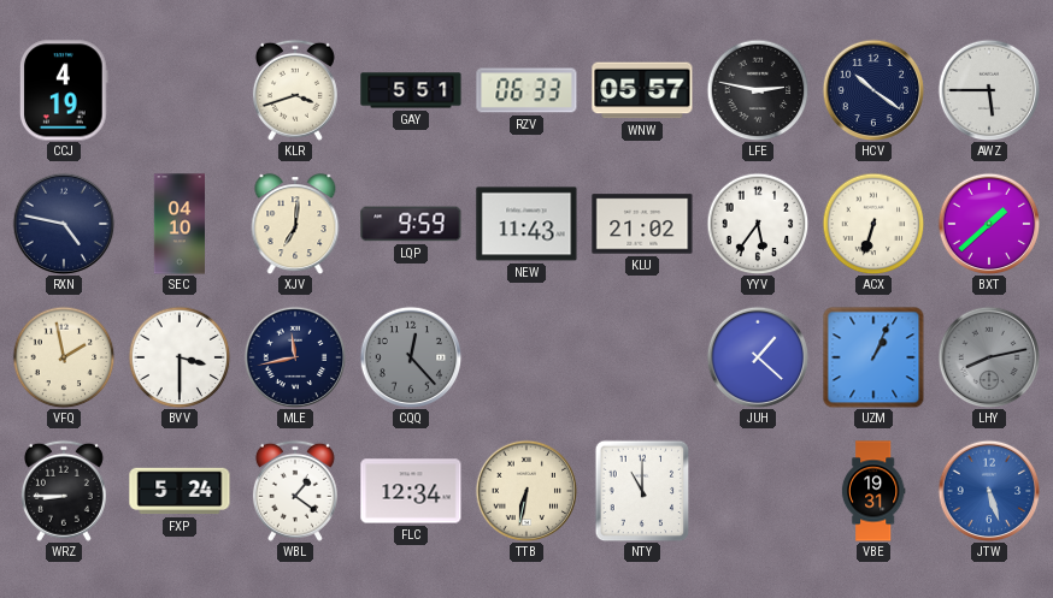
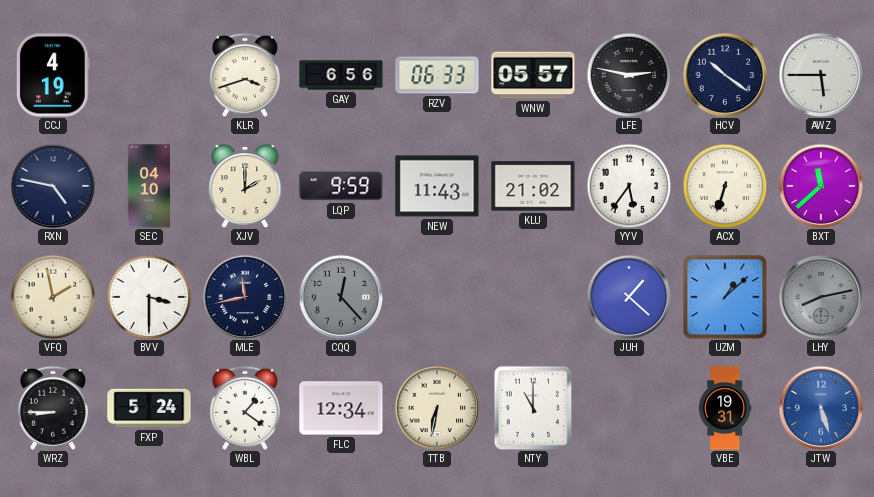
GAY: 5:51 -> 6:56
XJV: 7:01 -> 2:00
BXT: 1:38 -> 11:38
UZM: 1:04 -> 1:08
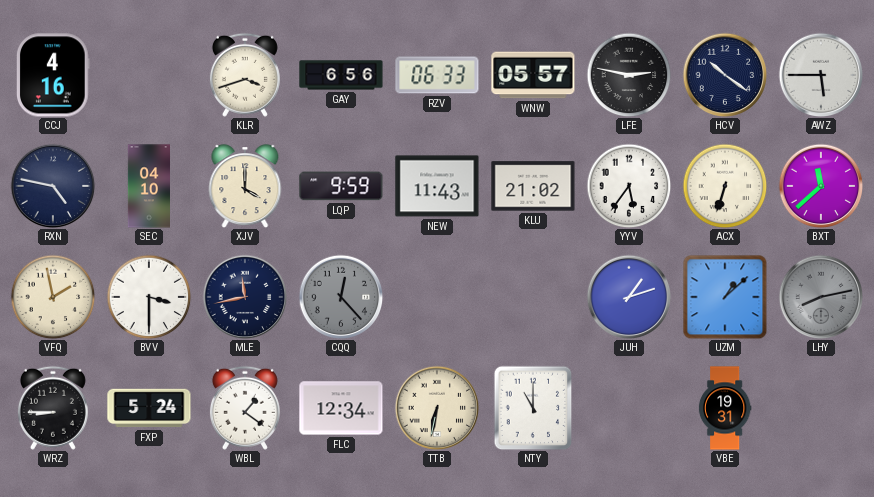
CCJ: 4:19 -> 4:16
XJV: 2:00 -> 4:00
JUH: 1:22 -> 1:12
JTW: 5:27 -> none
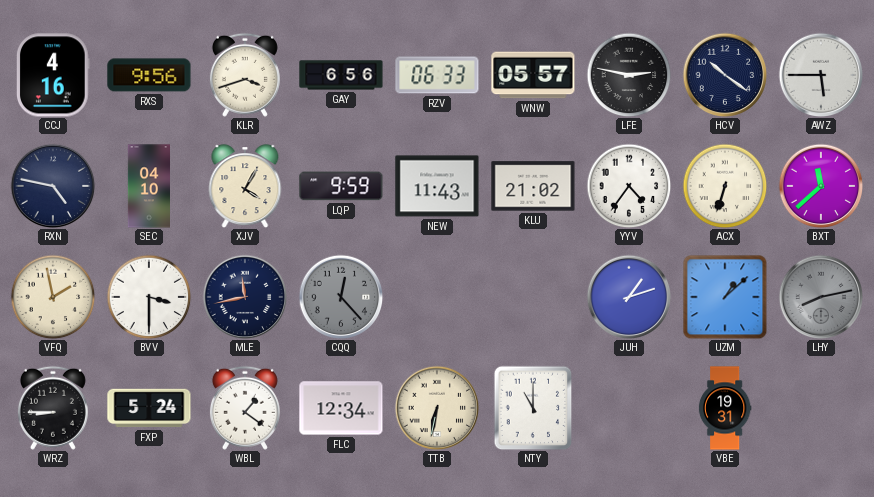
RXS: none -> 9:56
XJV: 4:00 -> 4:05
YYV: 5:36 -> 4:36
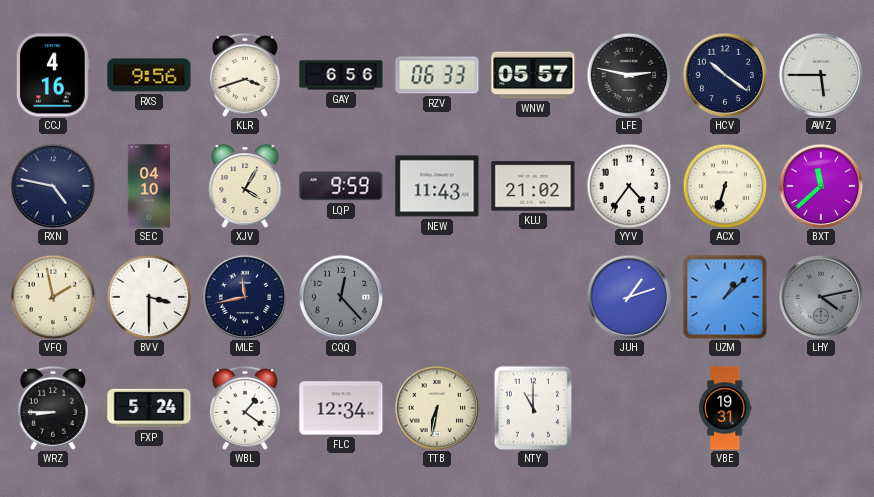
LHY: 8:13 -> 4:13
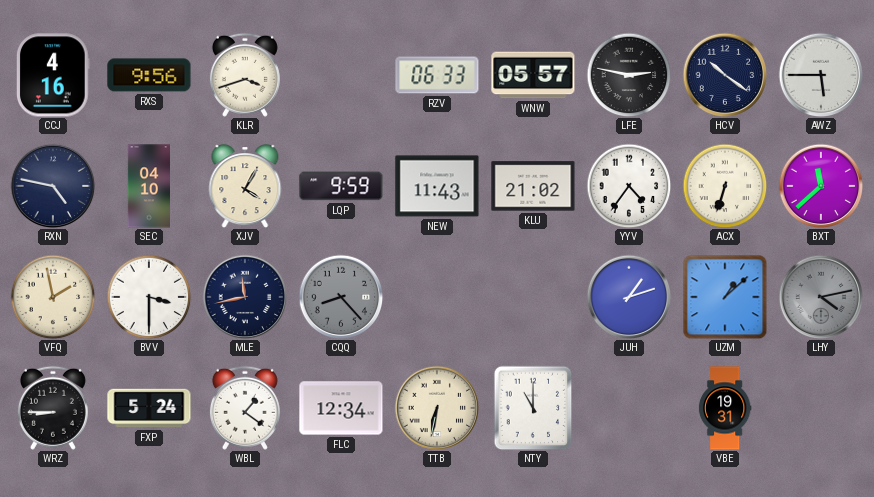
GAY: 6:56 -> none
CQQ: 12:23 -> 8:23
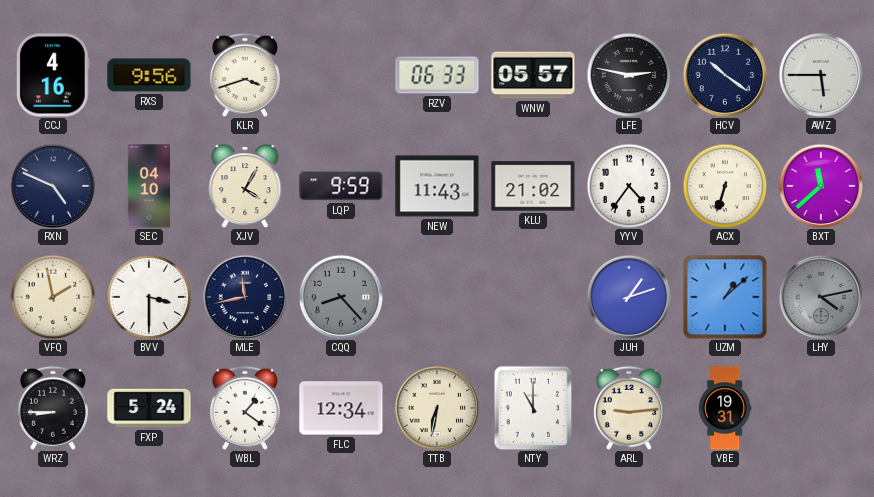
RXN: 4:47 -> 4:49
ARL: none -> 9:14
